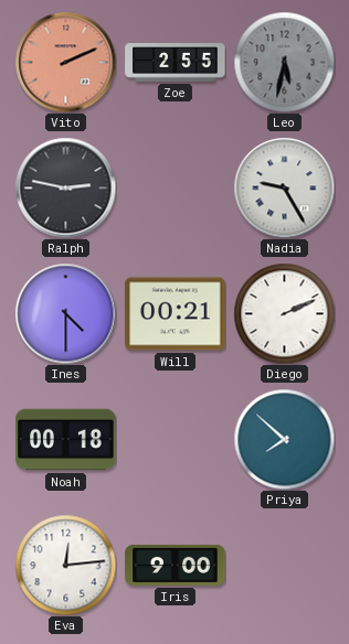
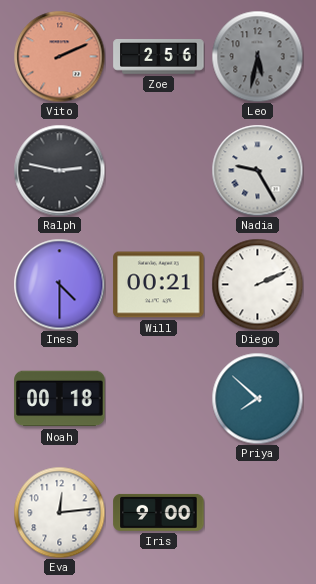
Zoe: 2:55 -> 2:56
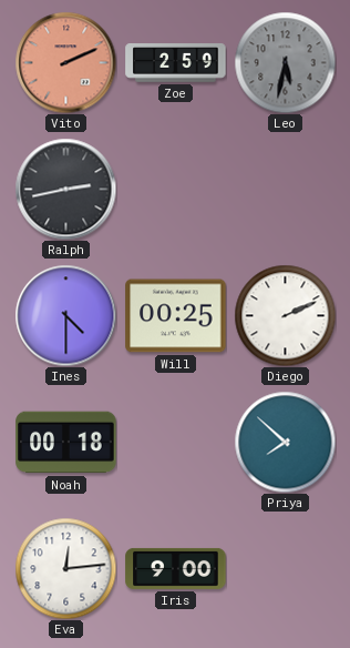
Zoe: 2:56 -> 2:59
Ralph: 2:47 -> 2:43
Nadia: 9:25 -> none
Will: 00:21 -> 00:25
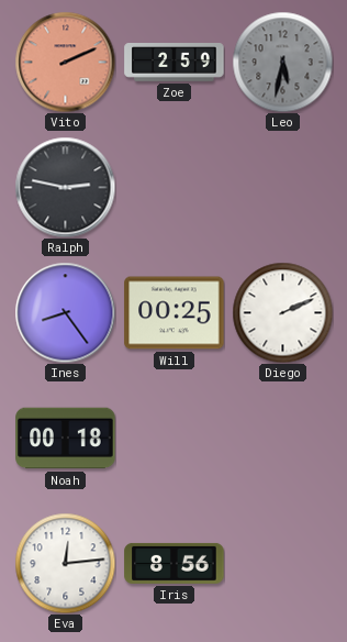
Ralph: 2:43 -> 2:47
Ines: 4:30 -> 8:24
Priya: 7:52 -> none
Iris: 9:00 -> 8:56
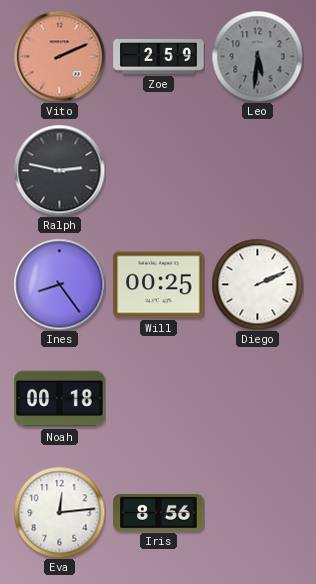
Leo: 5:32 -> 5:31
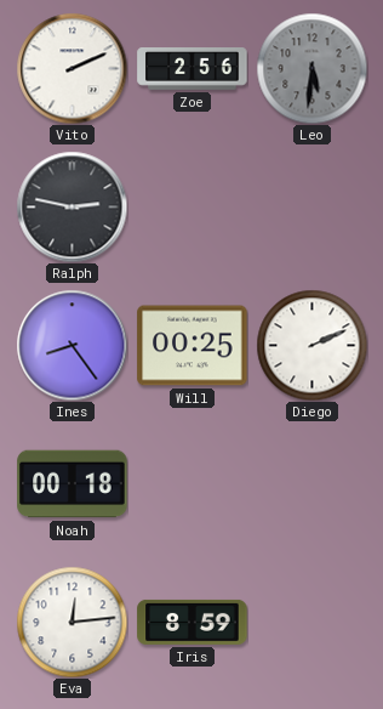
Vito dial: salmon -> white
Zoe: 2:59 -> 2:56
Iris: 8:56 -> 8:59
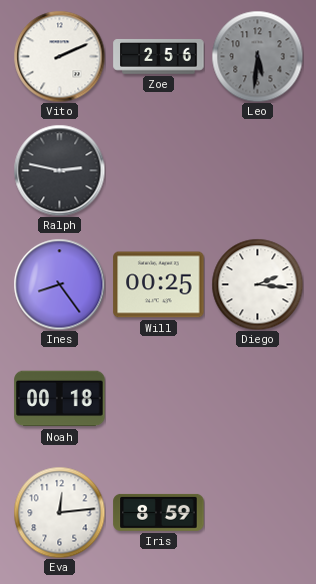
Diego: 2:11 -> 2:16
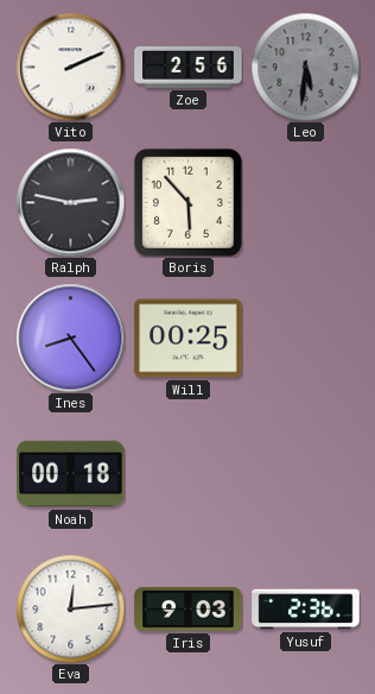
Boris: none -> 5:53
Diego: 2:16 -> none
Iris: 8:59 -> 9:03
Yusuf: none -> 2:36
